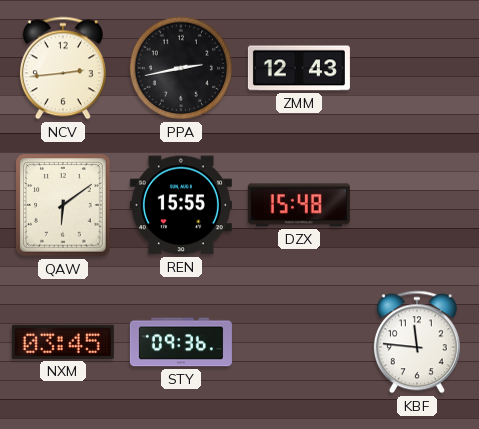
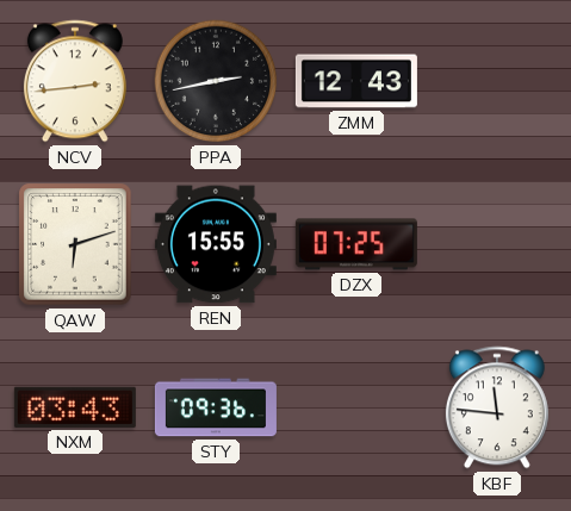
QAW: 6:09 -> 6:12
DZX: 15:48 -> 07:25
NXM: 03:45 -> 03:43
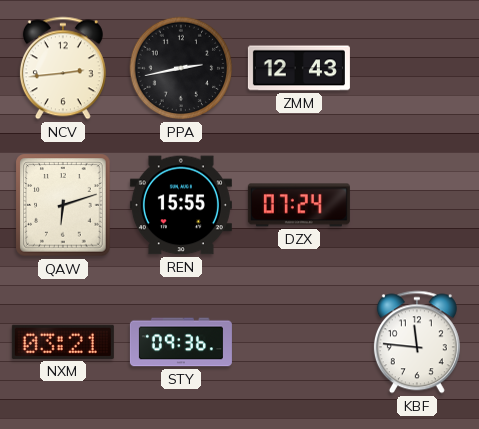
DZX: 07:25 -> 07:24
NXM: 03:43 -> 03:21
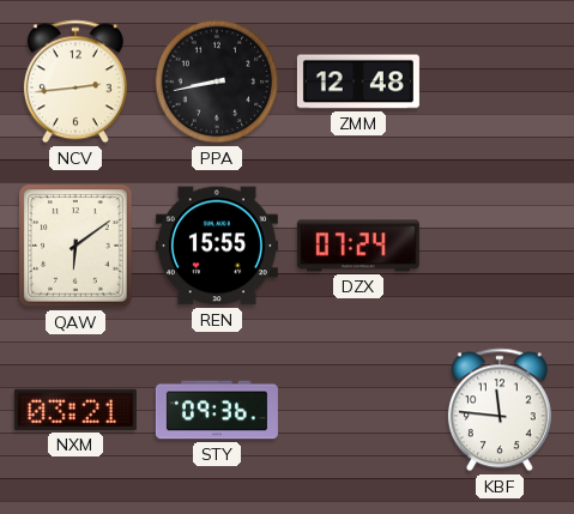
PPA: 2:43 -> 8:43
ZMM: 12:43 -> 12:48
QAW: 6:12 -> 6:09
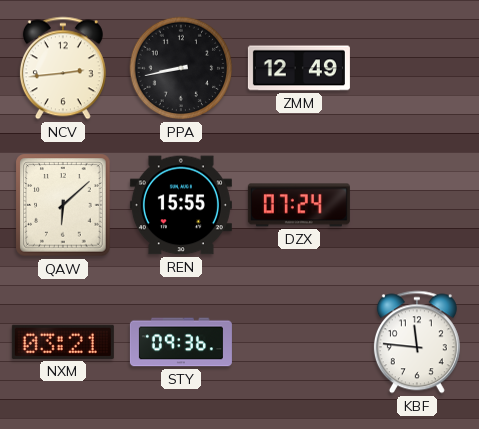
ZMM: 12:48 -> 12:49
QAW: 6:09 -> 6:08
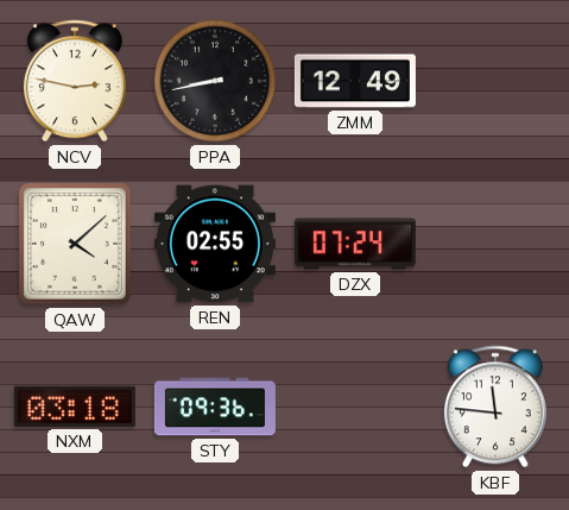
NCV: 2:44 -> 2:47
QAW: 6:08 -> 4:08
REN: 15:55 -> 02:55
NXM: 03:21 -> 03:18
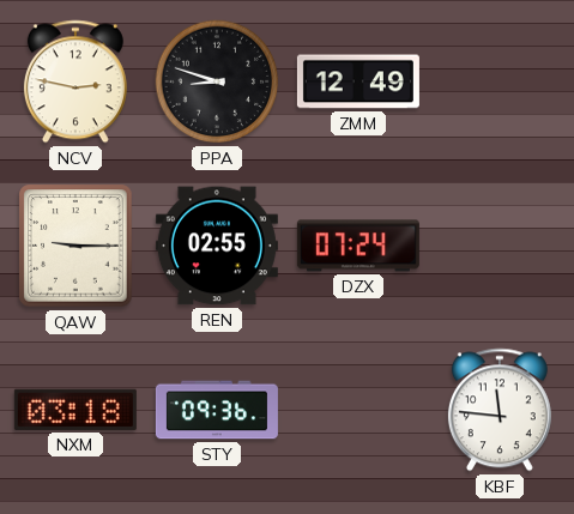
PPA: 8:43 -> 8:48
QAW: 4:08 -> 9:15
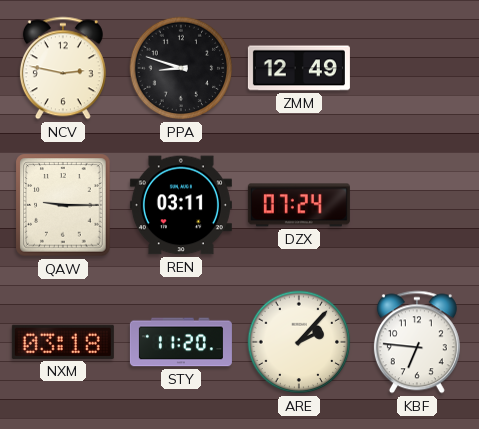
REN: 02:55 -> 03:11
STY: 09:36 -> 11:20
ARE: none -> 2:07
KBF: 11:46 -> 6:46
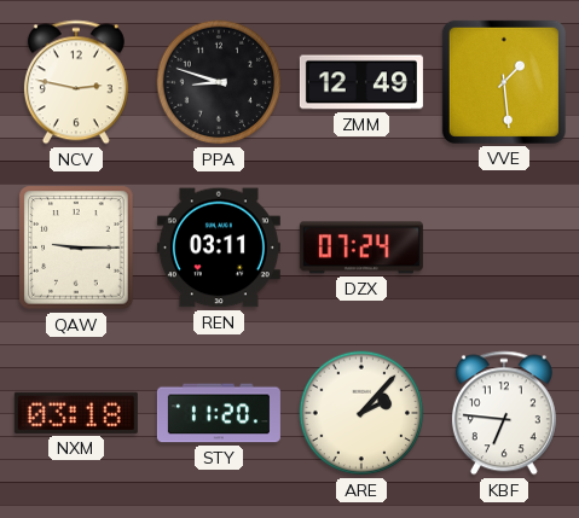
VVE: none -> 1:29
